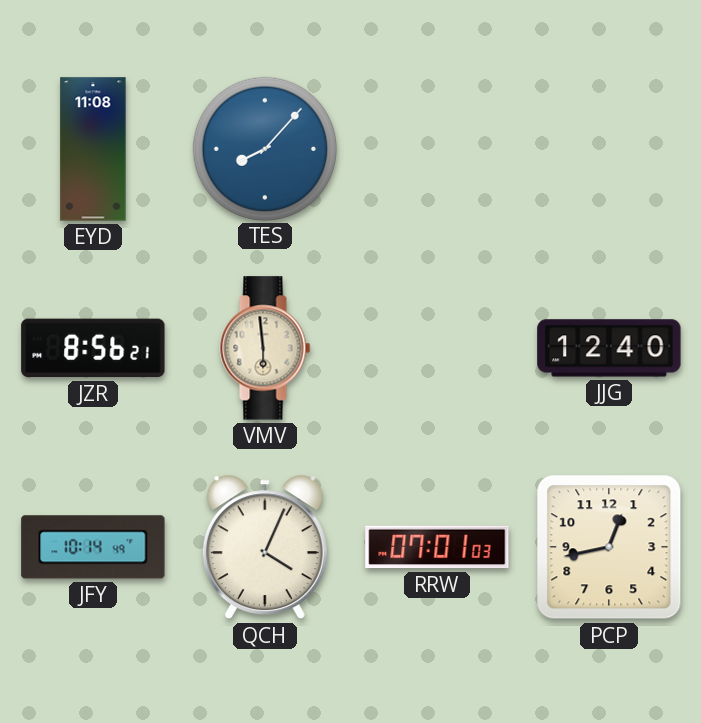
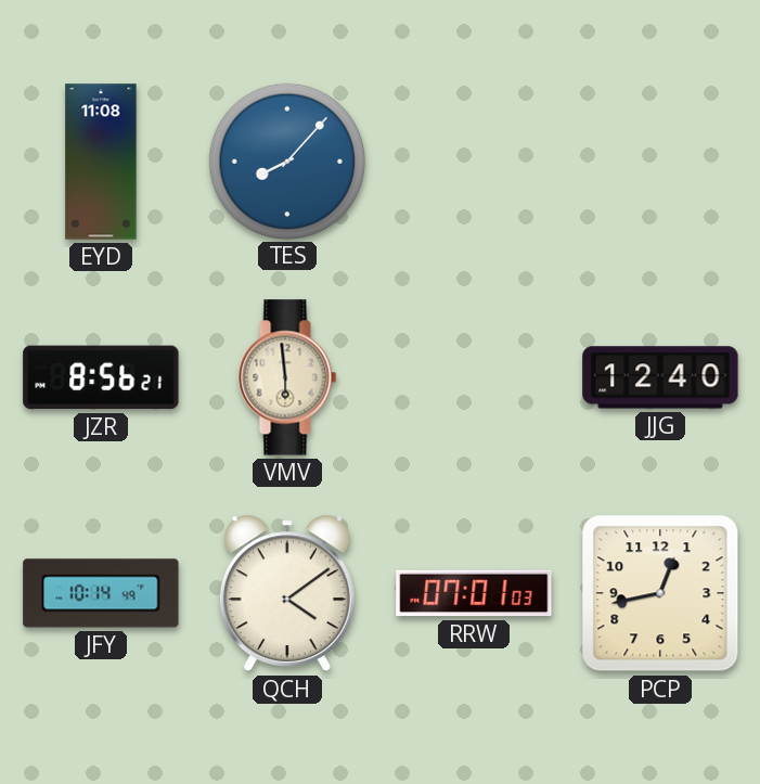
QCH: 4:04 -> 4:09
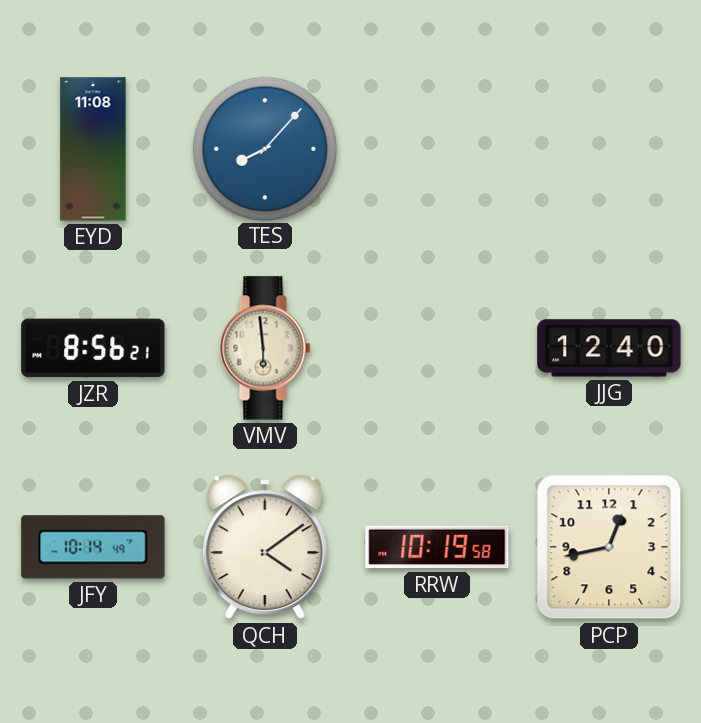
RRW: 07:01 -> 10:19
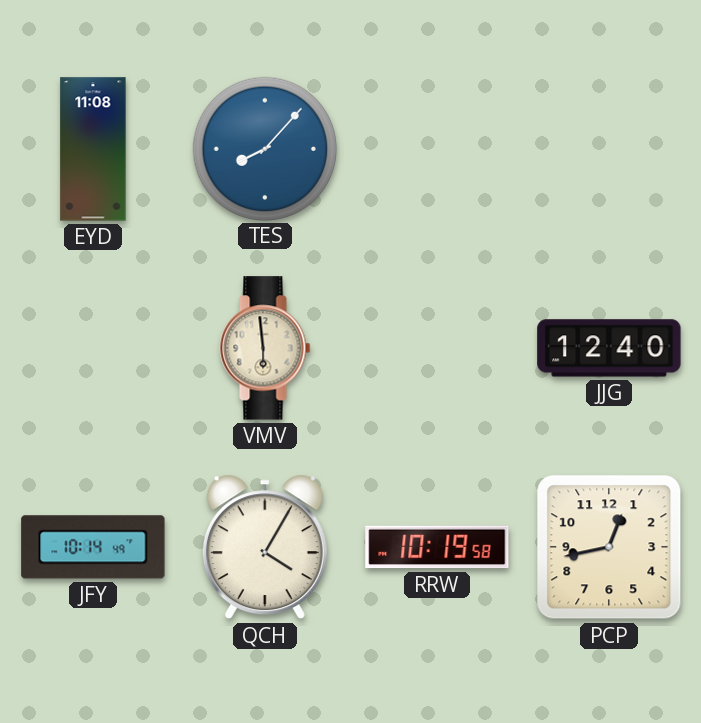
JZR: 8:56 -> none
QCH: 4:09 -> 4:05
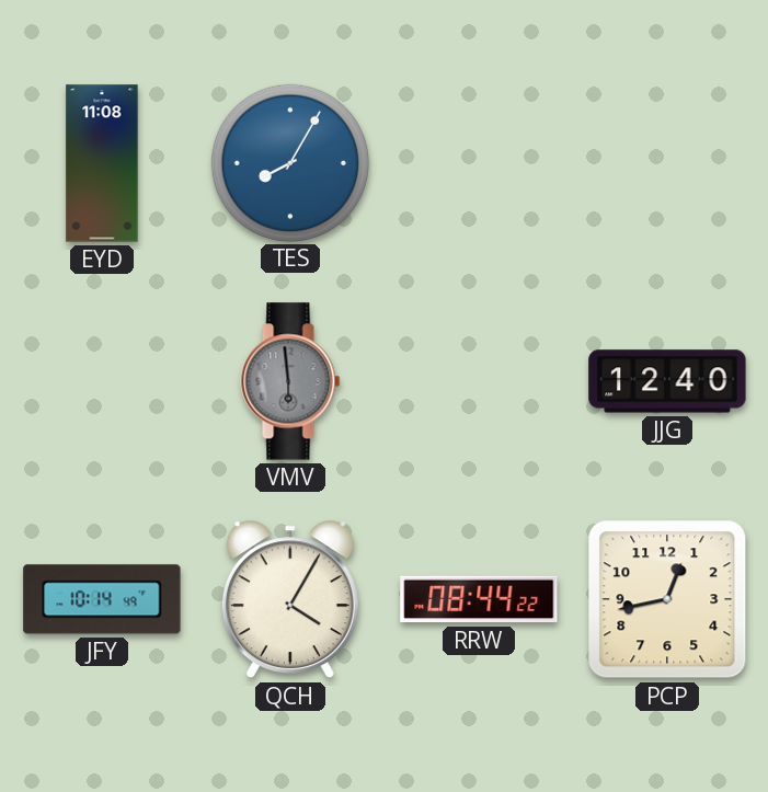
TES: 8:07 -> 8:05
VMV dial: cream -> grey
RRW: 10:19 -> 08:44
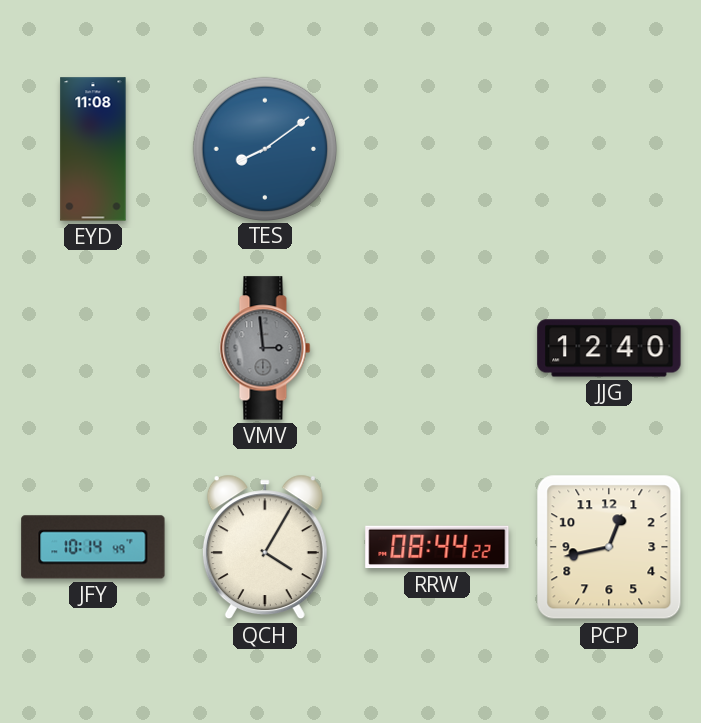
TES: 8:05 -> 8:09
VMV: 5:59 -> 2:59
